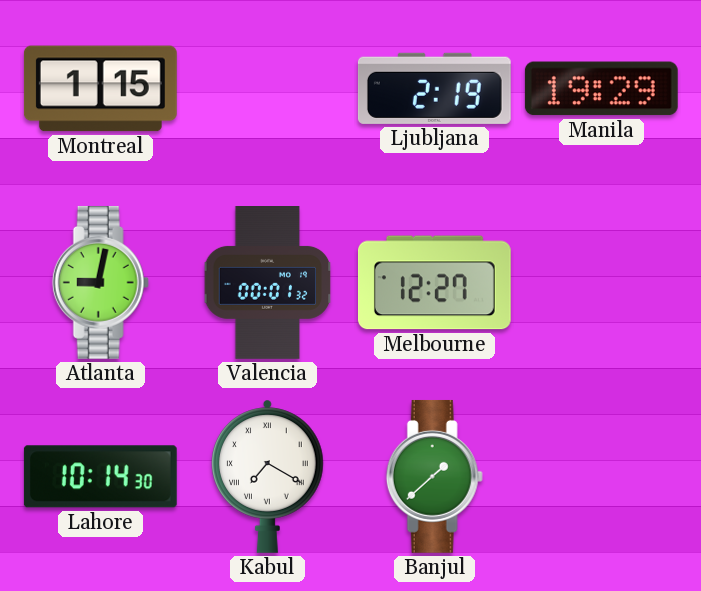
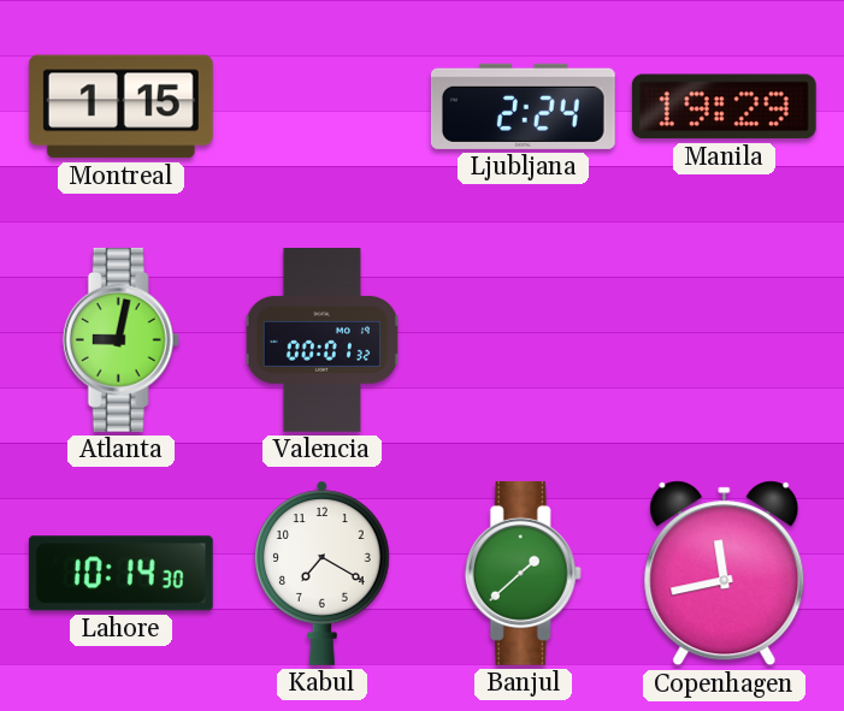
Ljubljana: 2:19 -> 2:24
Melbourne: 12:27 -> none
Kabul numerals: Roman -> Arabic
Copenhagen: none -> 11:43
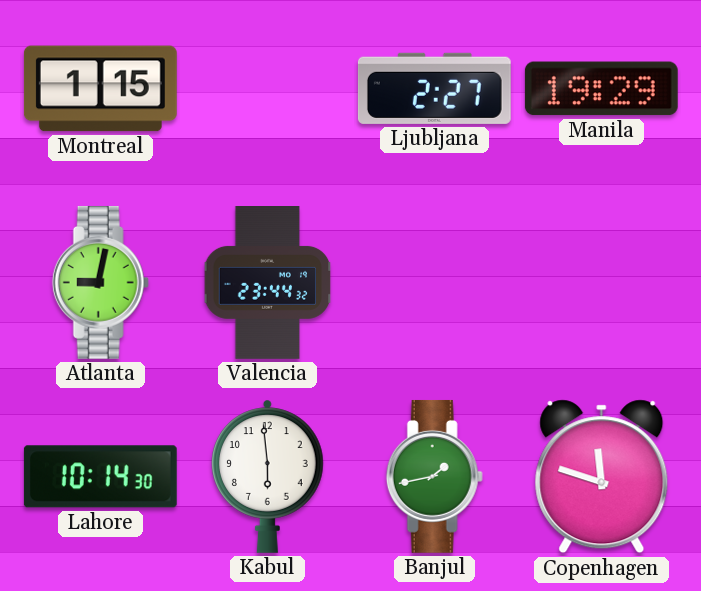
Ljubljana: 2:24 -> 2:27
Valencia: 00:01 -> 23:44
Kabul: 7:20 -> 5:59
Banjul: 1:38 -> 1:43
Copenhagen: 11:43 -> 11:48
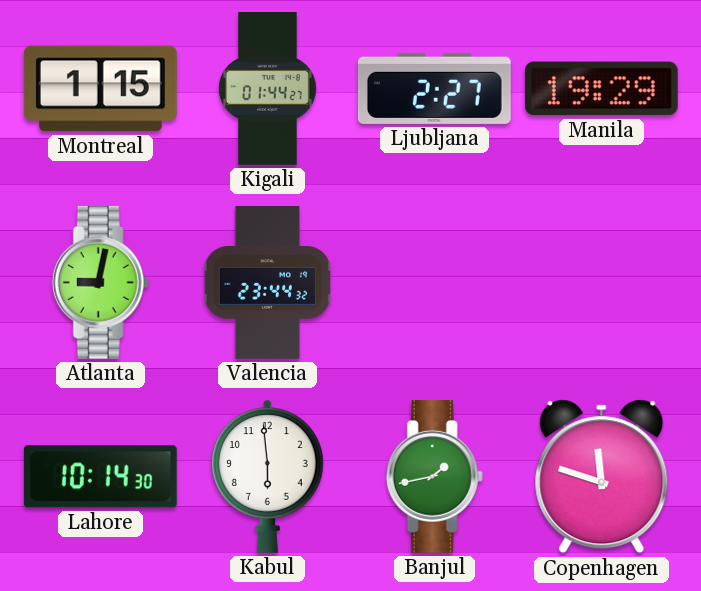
Kigali: none -> 01:44
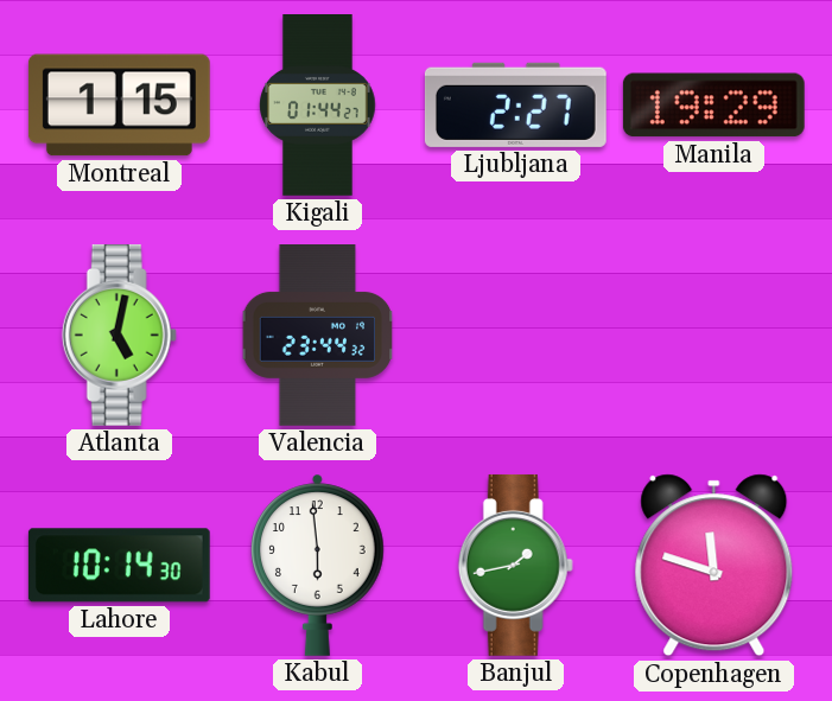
Atlanta: 9:02 -> 5:02
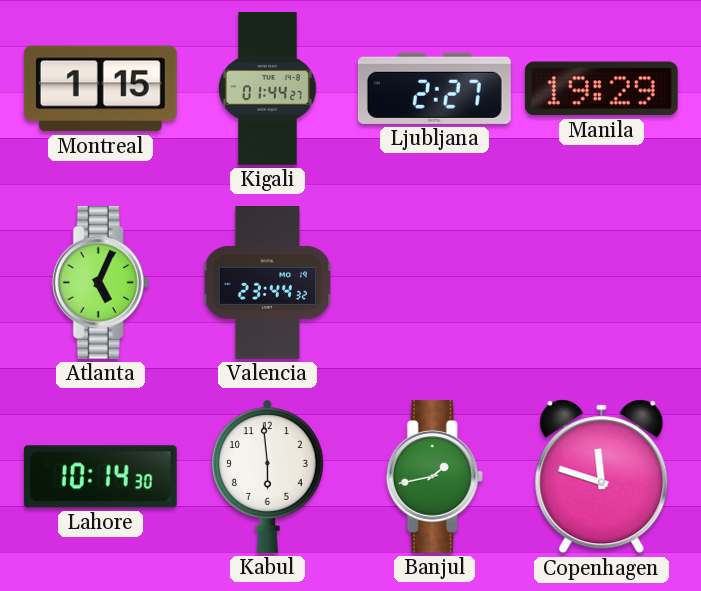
Atlanta: 5:02 -> 5:04
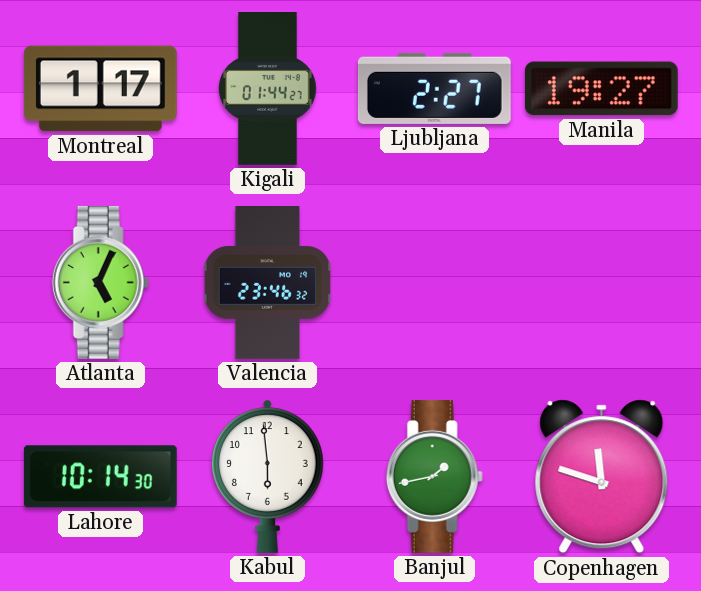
Montreal: 1:15 -> 1:17
Manila: 19:29 -> 19:27
Valencia: 23:44 -> 23:46
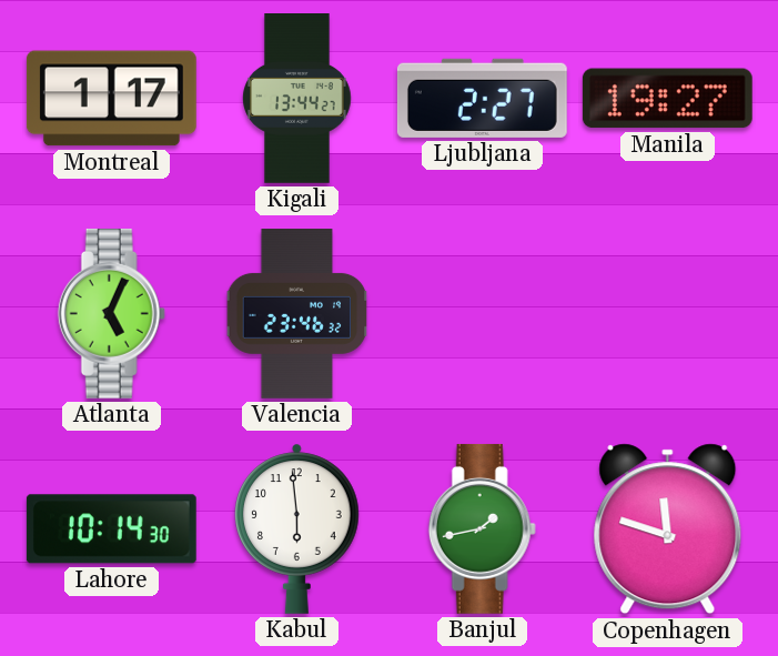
Kigali: 01:44 -> 13:44
